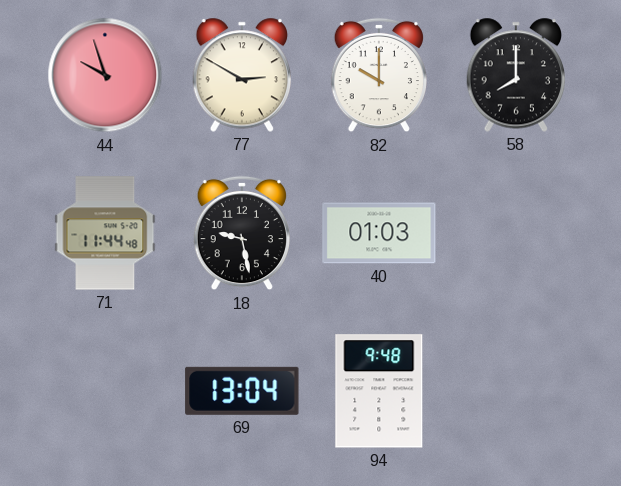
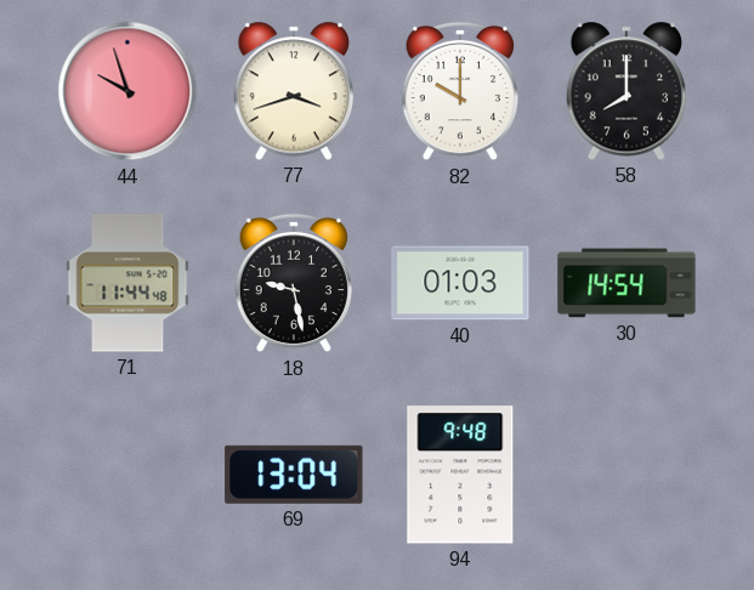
77: 2:50 -> 3:42
30: none -> 14:54
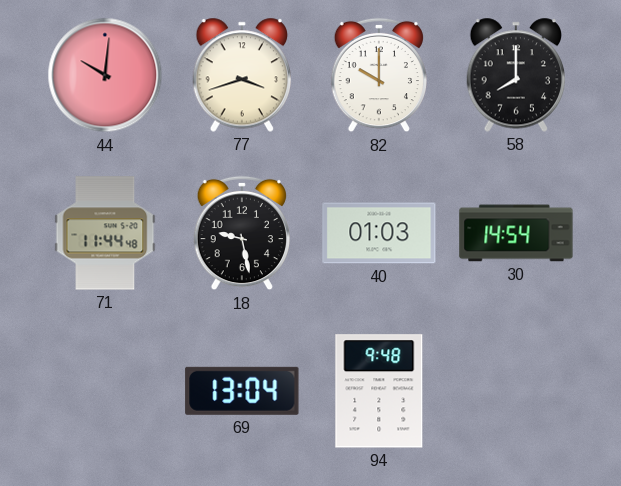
44: 9:57 -> 10:01
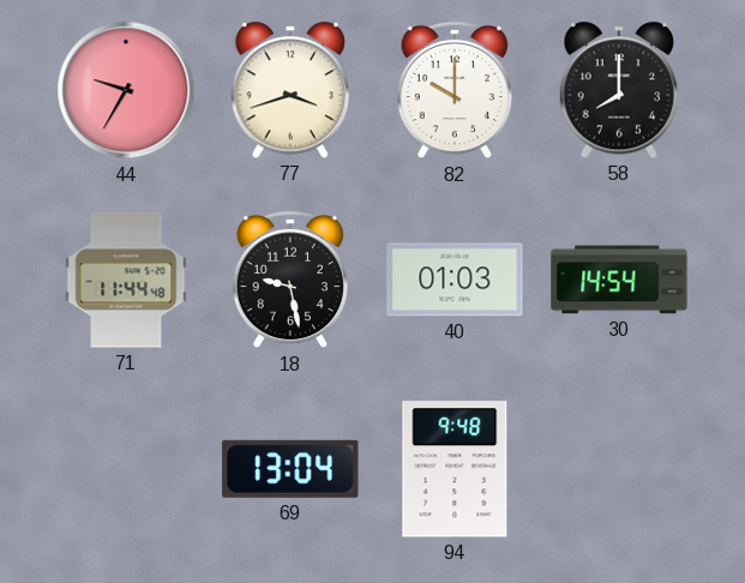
44: 10:01 -> 9:35
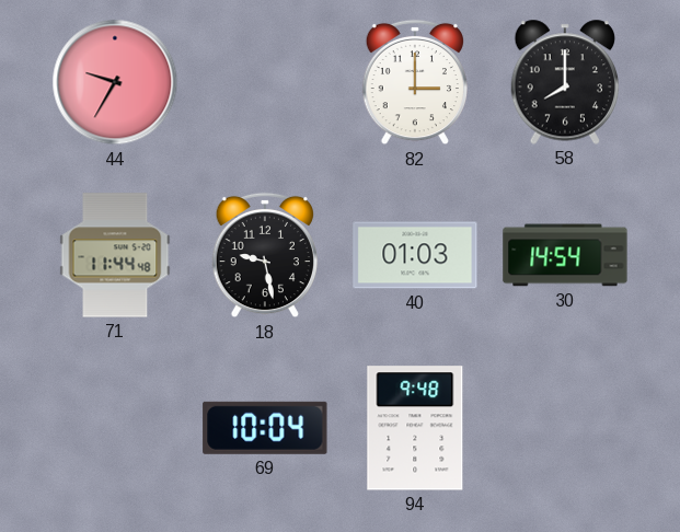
77: 3:42 -> none
82: 10:00 -> 3:00
69: 13:04 -> 10:04
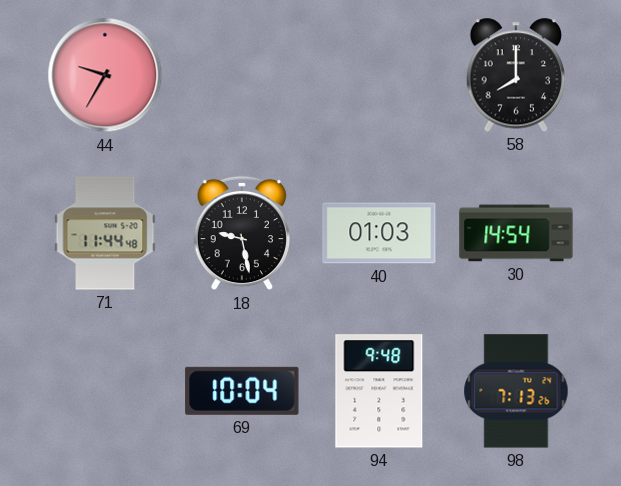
82: 3:00 -> none
98: none -> 7:13
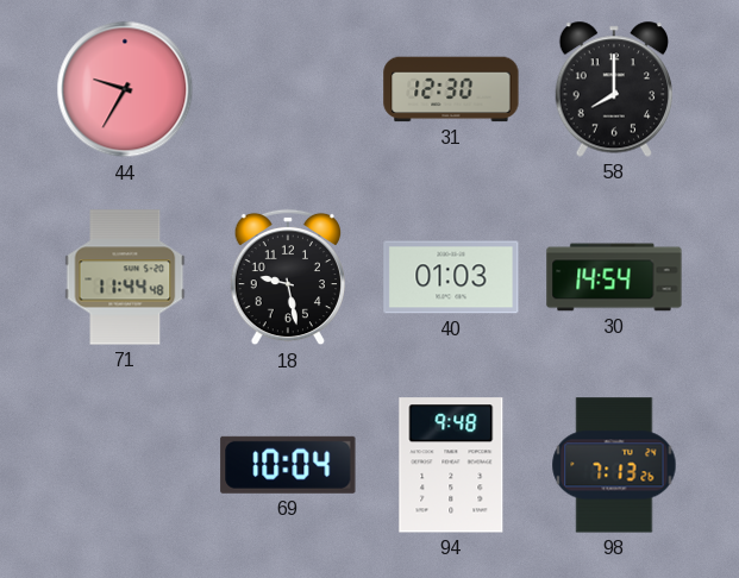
31: none -> 12:30
